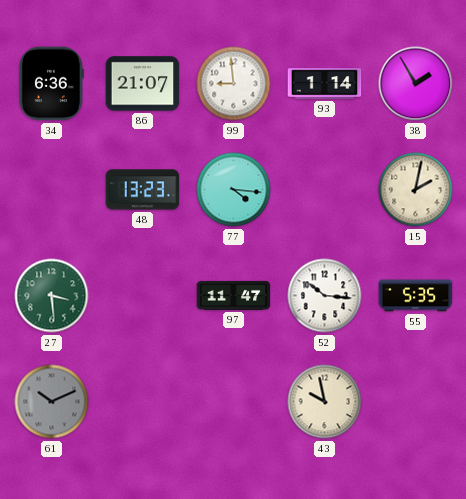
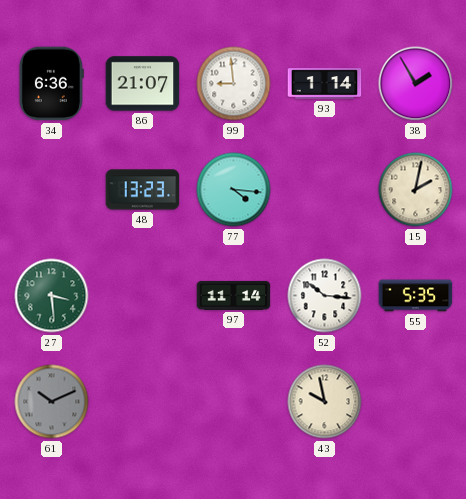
97: 11:47 -> 11:14
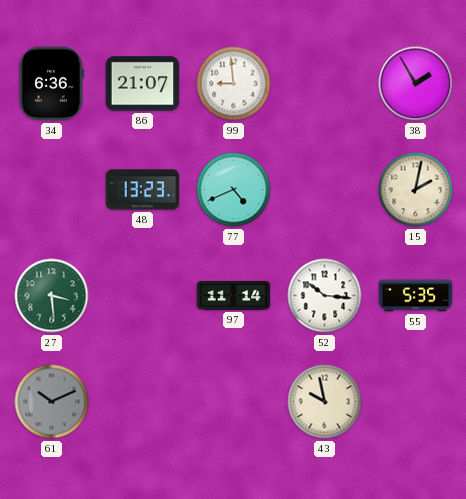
93: 1:14 -> none
77: 4:16 -> 4:41
